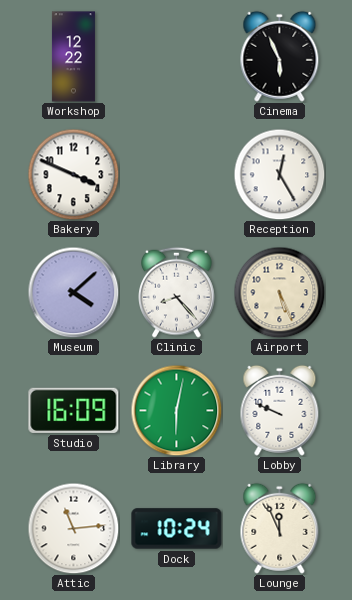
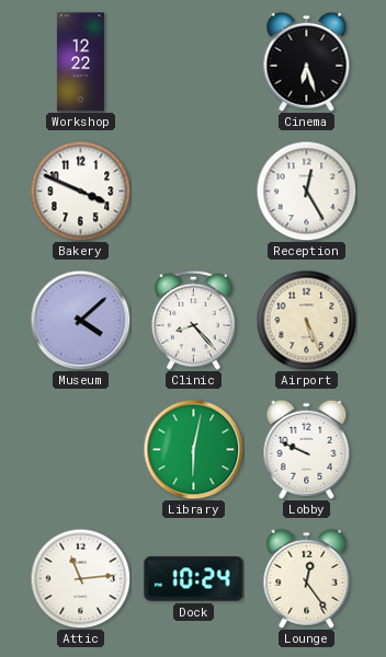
Cinema: 5:56 -> 6:27
Studio: 16:09 -> none
Lounge: 11:56 -> 12:24
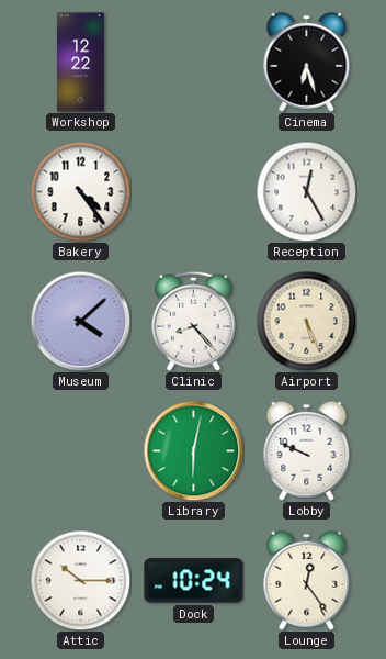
Bakery: 3:49 -> 4:24
Attic: 11:14 -> 10:15
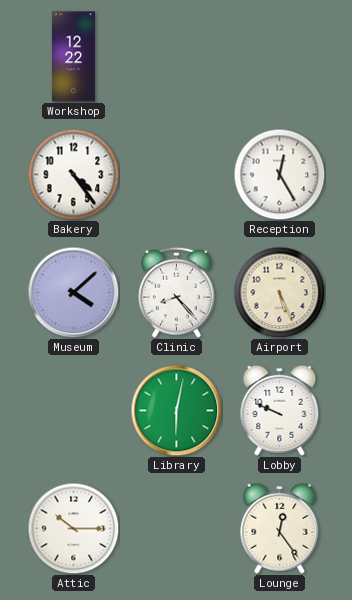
Cinema: 6:27 -> none
Dock: 10:24 -> none
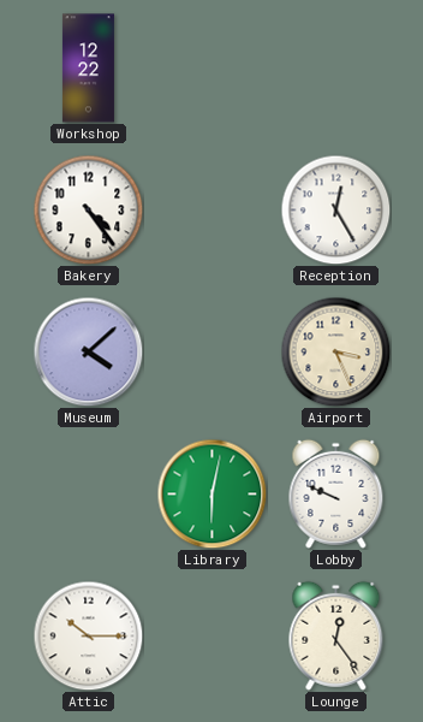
Clinic: 8:23 -> none
Airport: 5:26 -> 3:26
